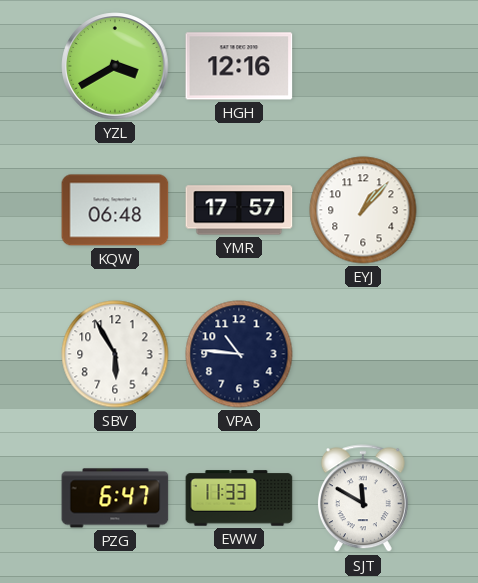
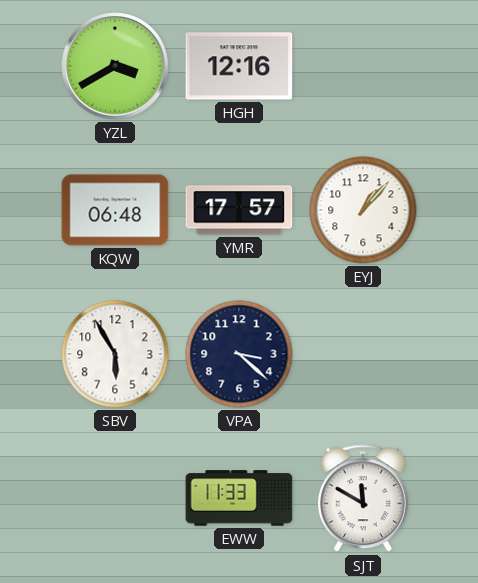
VPA: 10:46 -> 3:22
PZG: 6:47 -> none
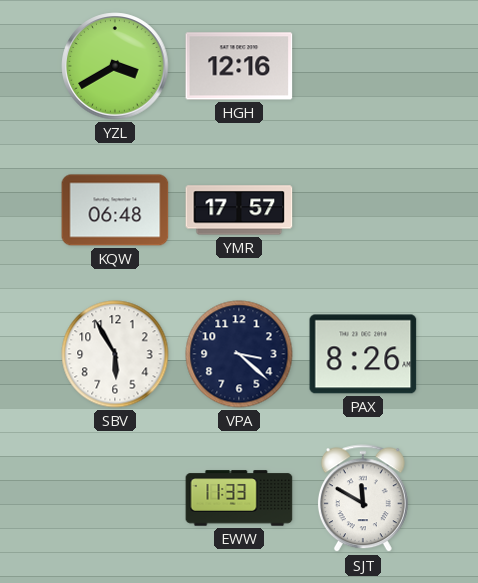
EYJ: 1:07 -> none
PAX: none -> 8:26
